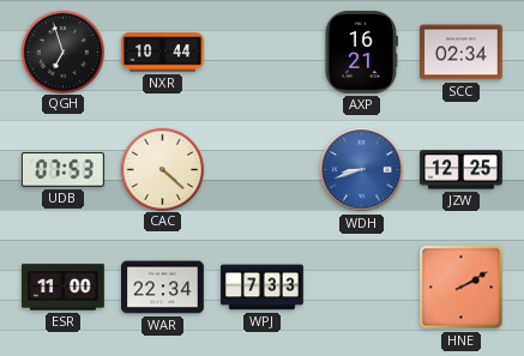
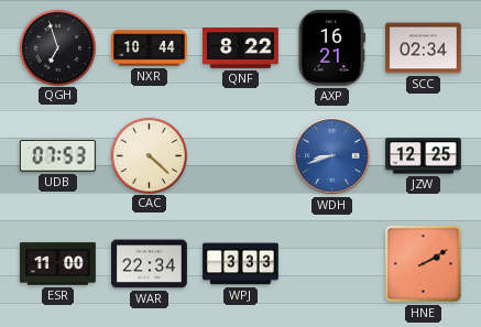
QNF: none -> 8:22
WPJ: 7:33 -> 3:33
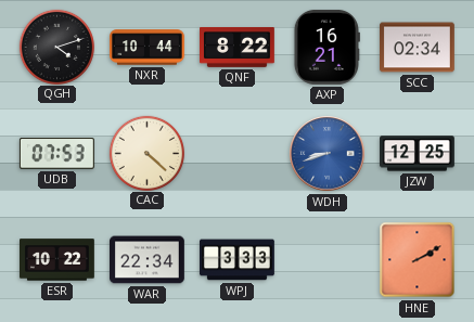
QGH: 6:57 -> 4:12
ESR: 11:00 -> 10:22
